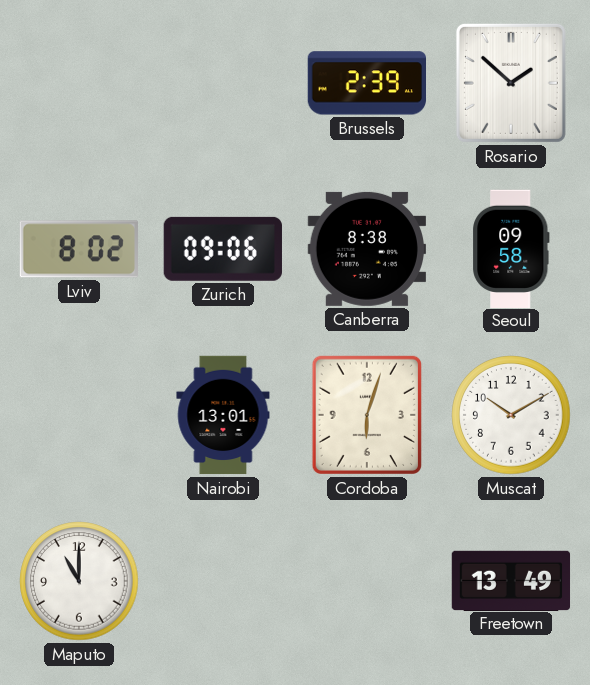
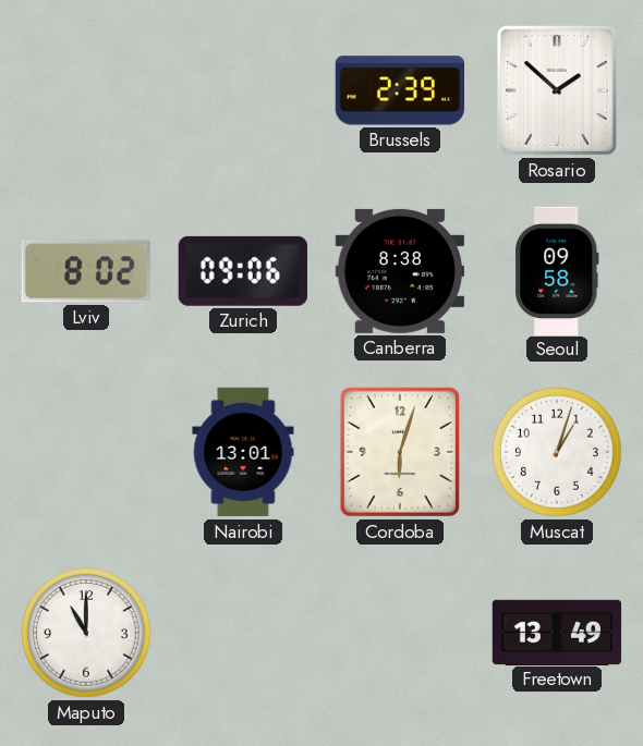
Muscat: 10:10 -> 1:03
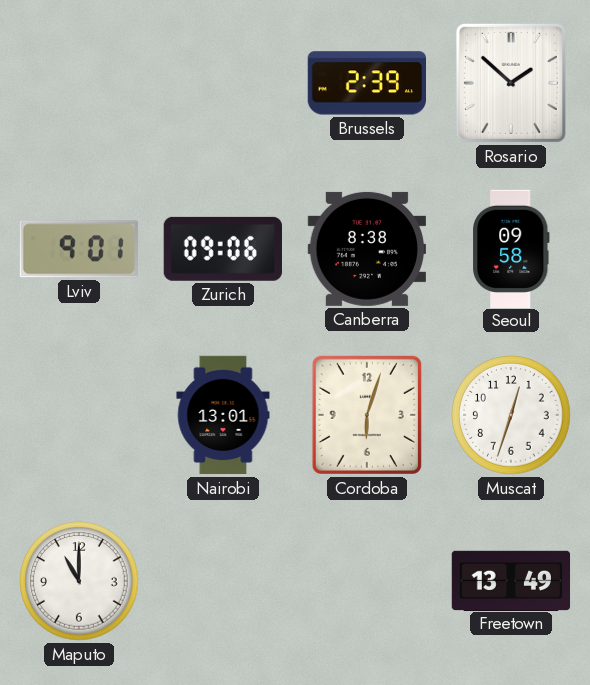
Lviv: 8:02 -> 9:01
Muscat: 1:03 -> 12:33
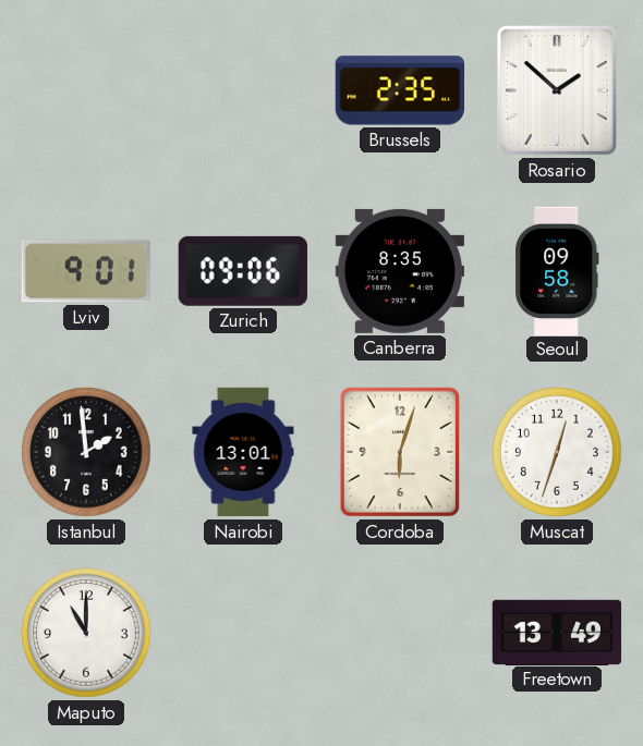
Brussels: 2:39 -> 2:35
Canberra: 8:38 -> 8:35
Istanbul: none -> 1:59
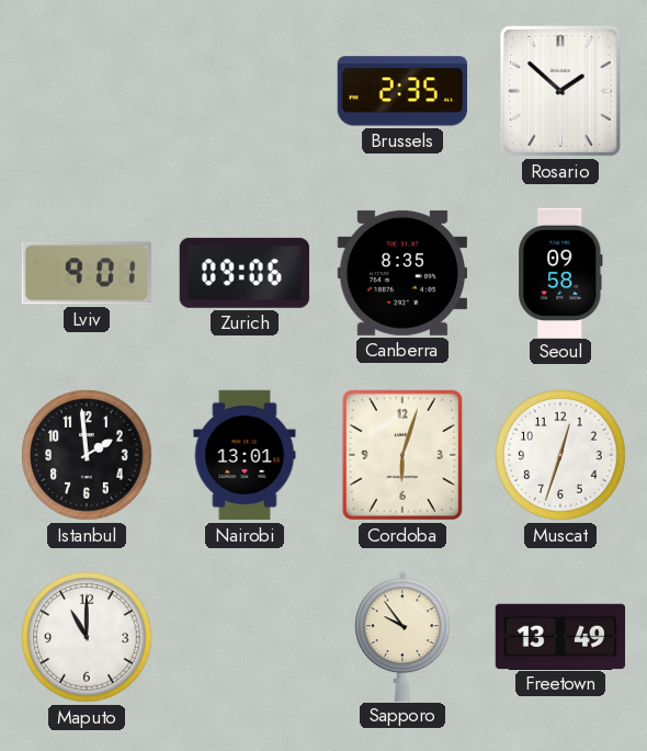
Sapporo: none -> 9:54
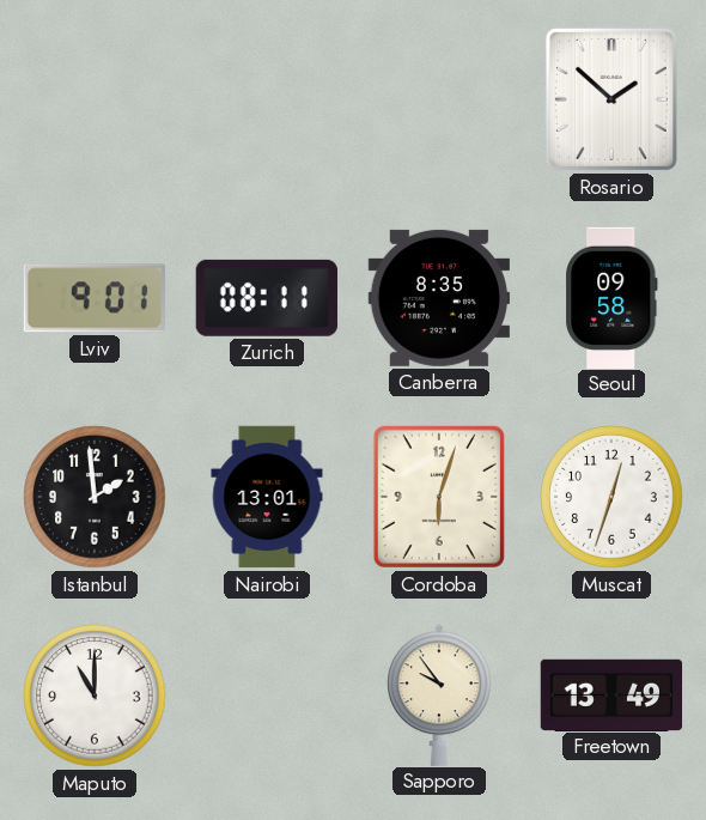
Brussels: 2:35 -> none
Zurich: 09:06 -> 08:11
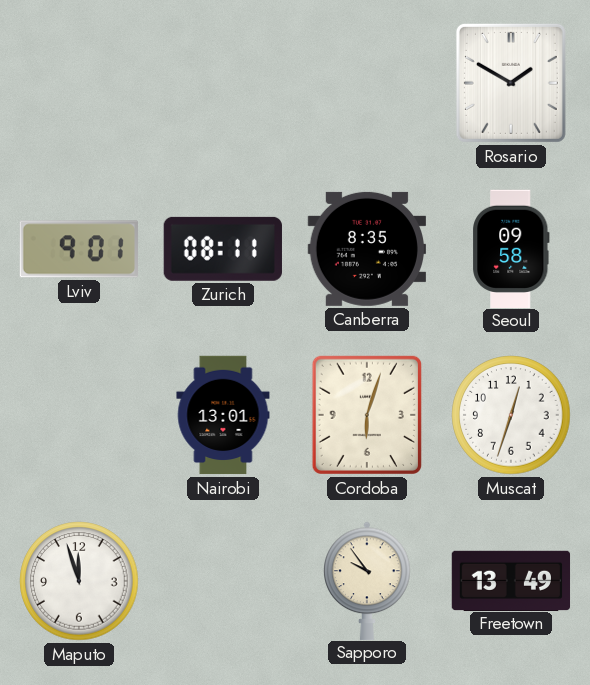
Rosario: 1:52 -> 1:50
Istanbul: 1:59 -> none
Maputo: 11:00 -> 11:57
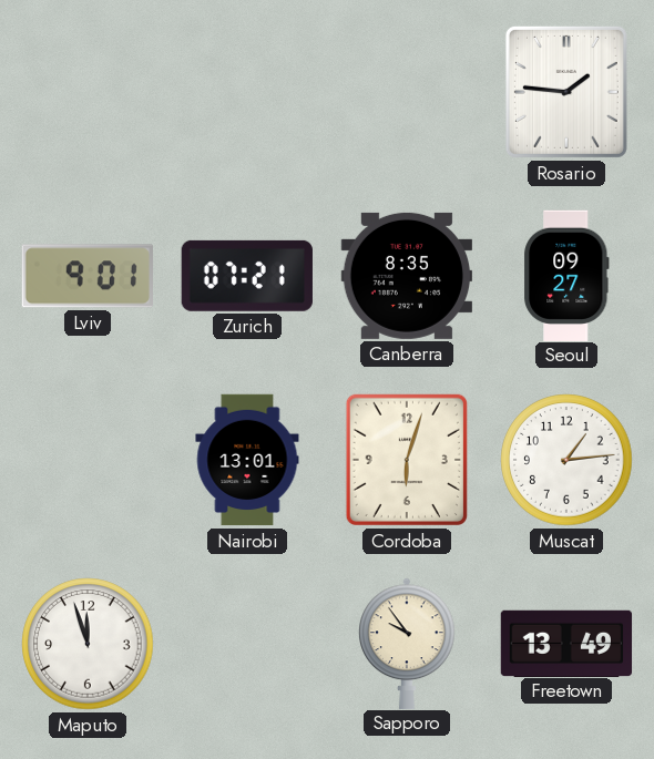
Rosario: 1:50 -> 1:46
Zurich: 08:11 -> 07:21
Seoul: 09:58 -> 09:27
Muscat: 12:33 -> 1:14
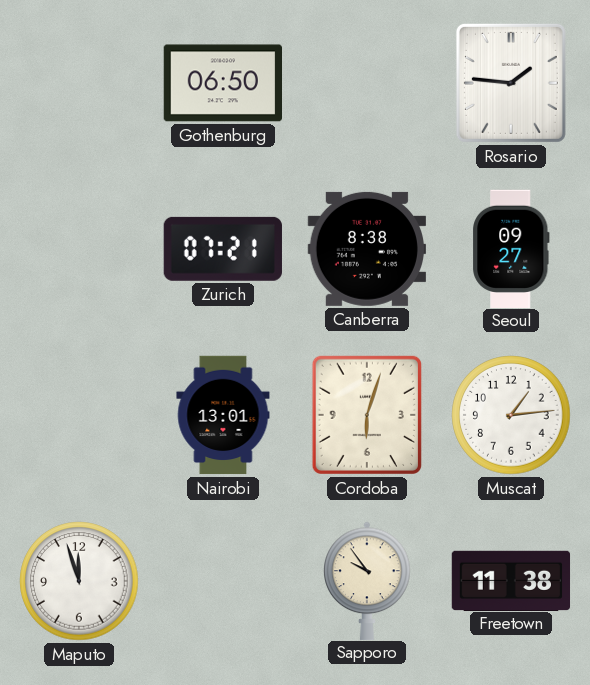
Gothenburg: none -> 06:50
Lviv: 9:01 -> none
Canberra: 8:35 -> 8:38
Freetown: 13:49 -> 11:38
